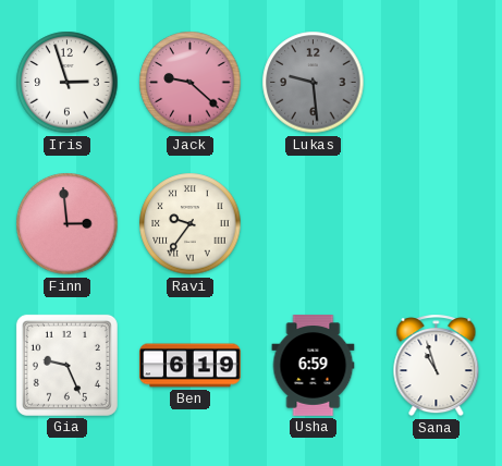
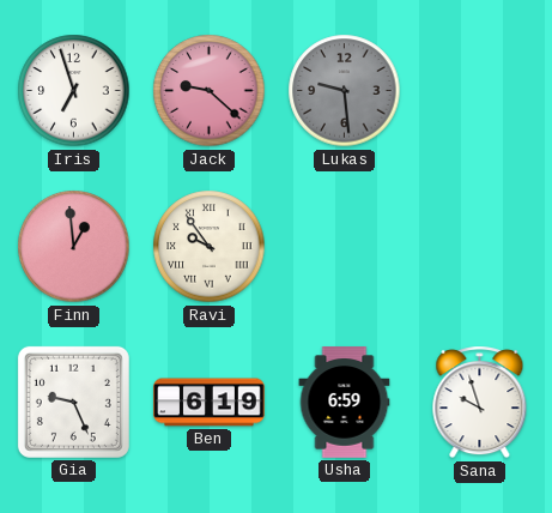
Iris: 2:57 -> 6:57
Finn: 2:59 -> 12:59
Ravi: 9:36 -> 9:54
Sana: 10:57 -> 9:57
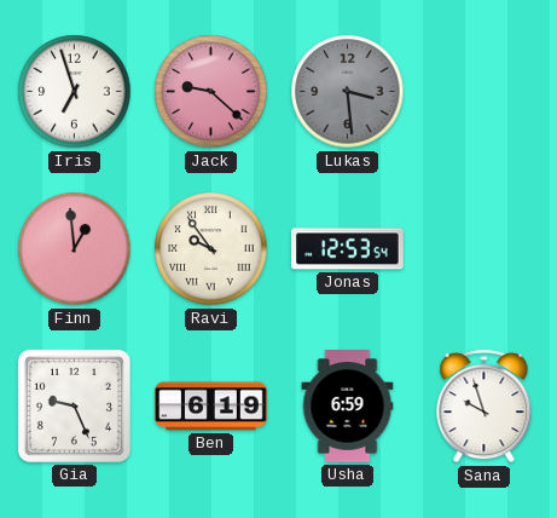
Lukas: 9:29 -> 3:29
Jonas: none -> 12:53
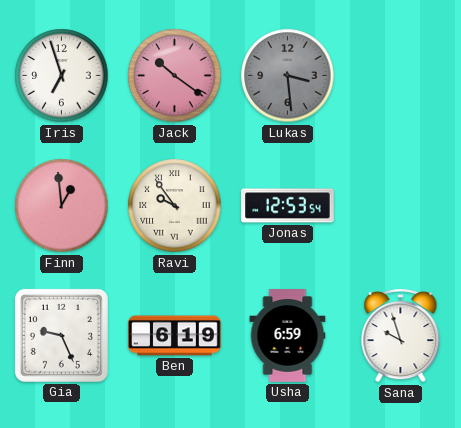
Jack: 9:22 -> 10:21
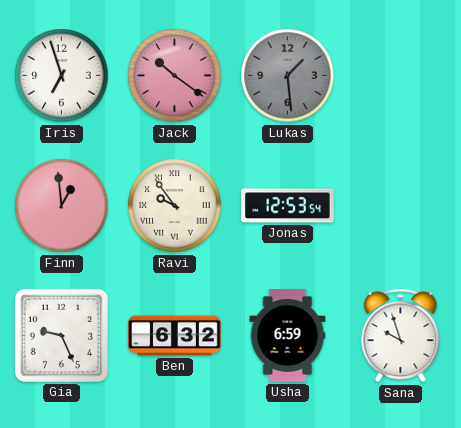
Lukas: 3:29 -> 1:29
Ben: 6:19 -> 6:32
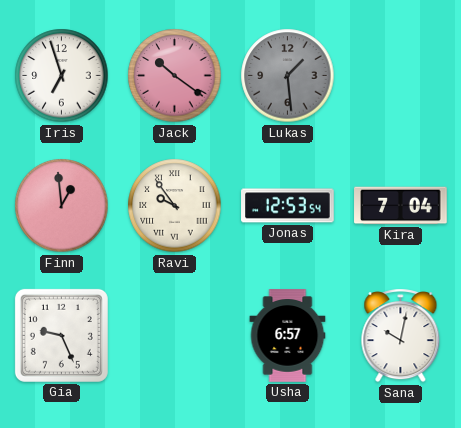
Kira: none -> 7:04
Ben: 6:32 -> none
Usha: 6:59 -> 6:57
Sana: 9:57 -> 10:02
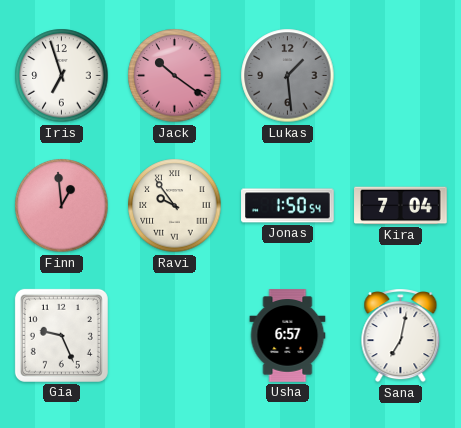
Jonas: 12:53 -> 1:50
Sana: 10:02 -> 7:02
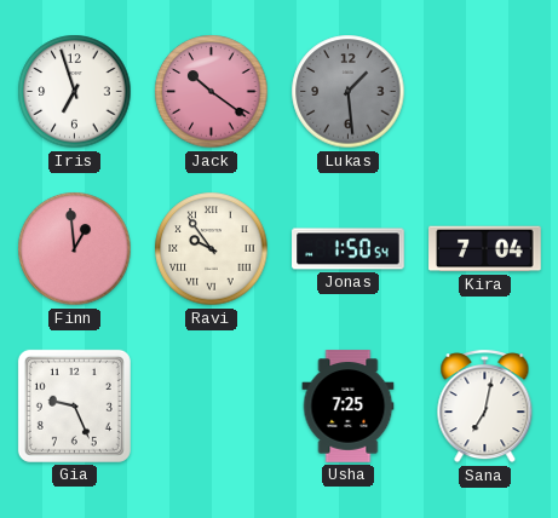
Usha: 6:57 -> 7:25
